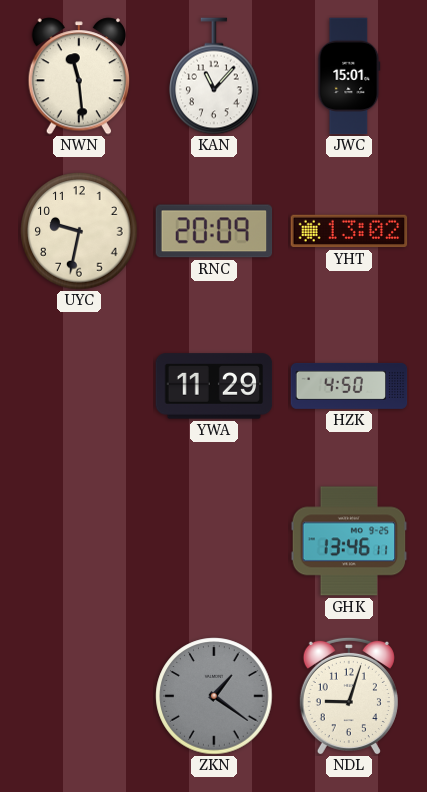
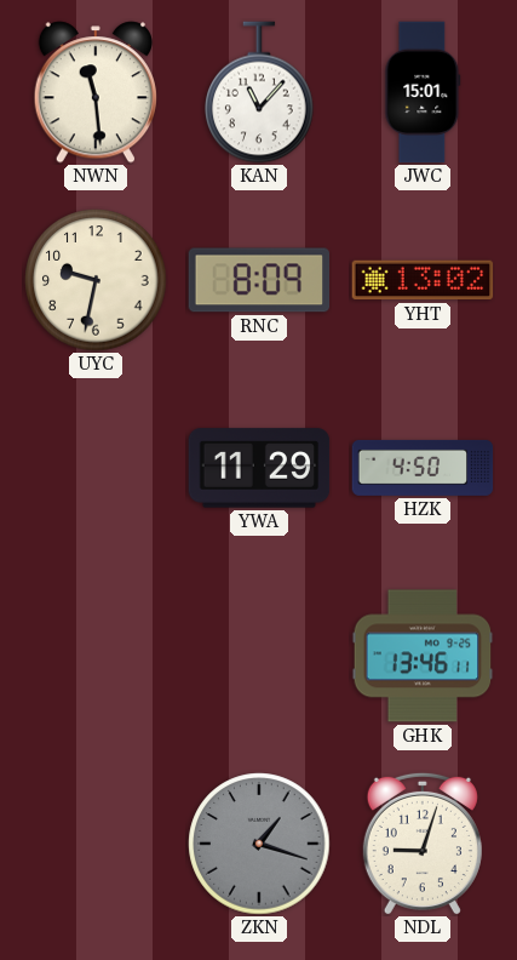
RNC: 20:09 -> 8:09
ZKN: 1:21 -> 1:18
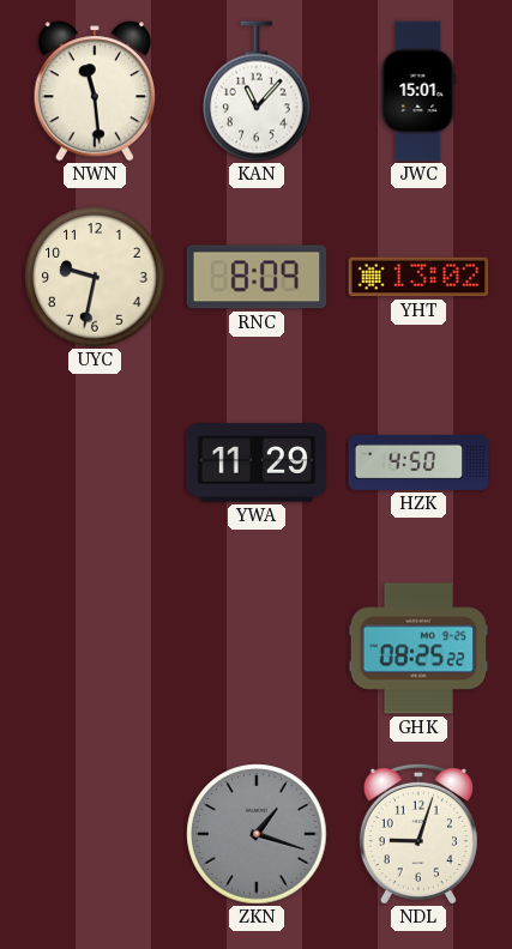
GHK: 13:46 -> 08:25
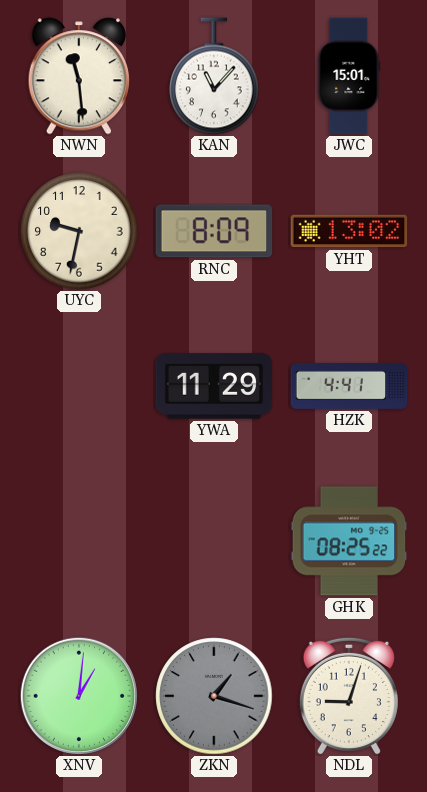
HZK: 4:50 -> 4:41
XNV: none -> 1:01
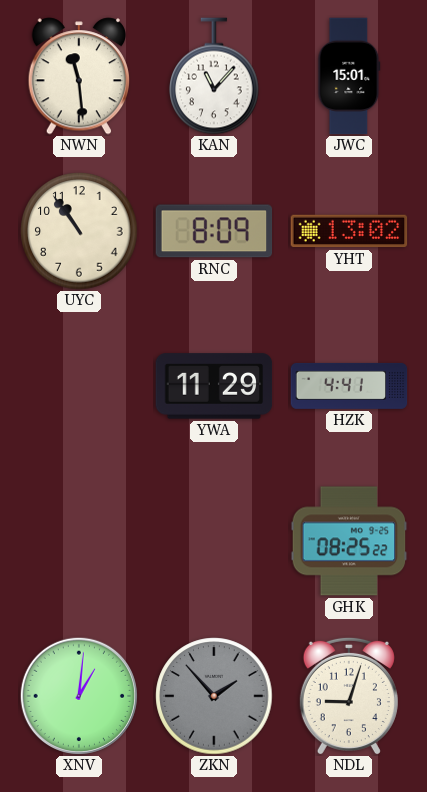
UYC: 9:32 -> 10:54
ZKN: 1:18 -> 1:53
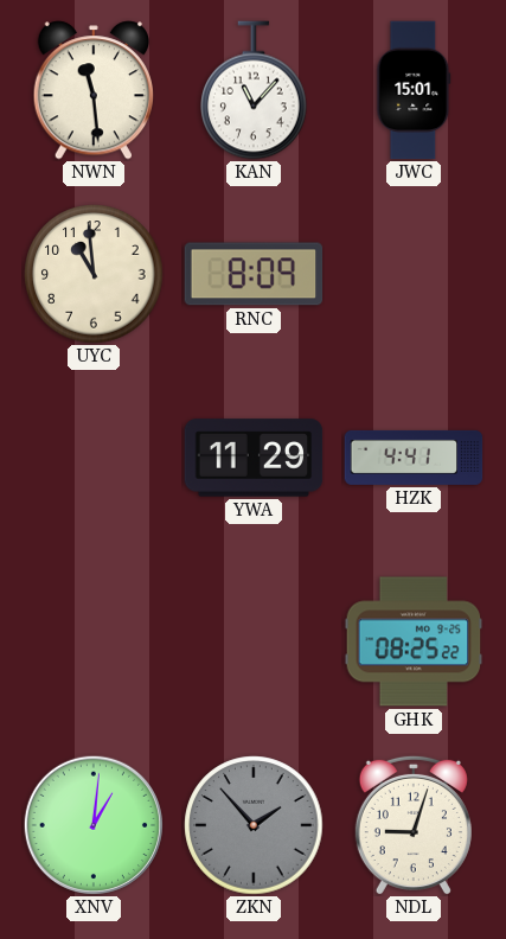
UYC: 10:54 -> 10:59
YHT: 13:02 -> none
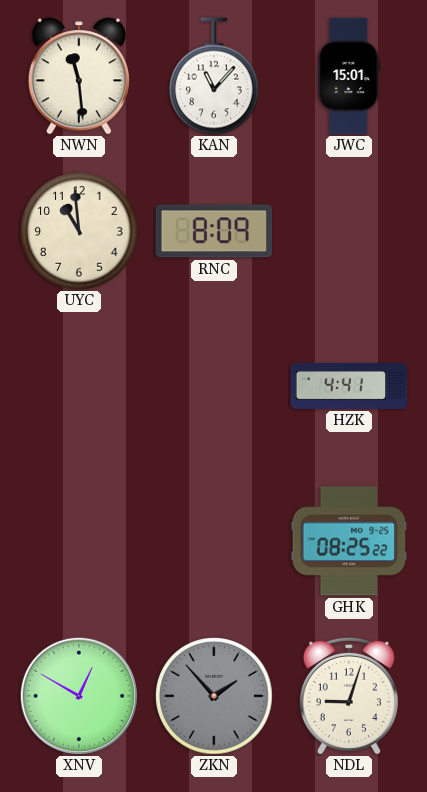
YWA: 11:29 -> none
XNV: 1:01 -> 12:50
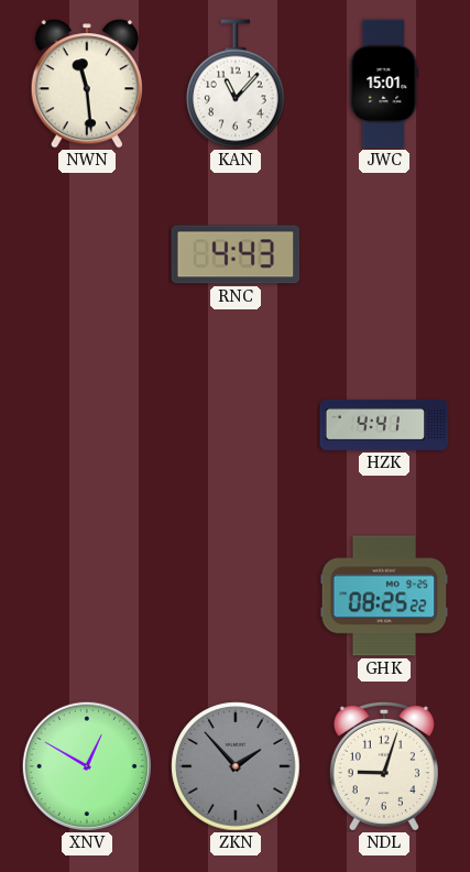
UYC: 10:59 -> none
RNC: 8:09 -> 4:43
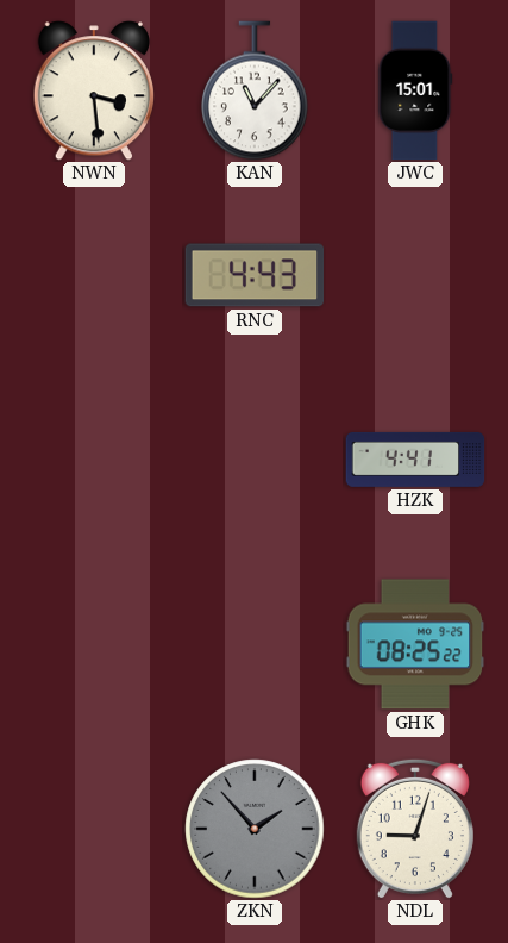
NWN: 11:29 -> 3:29
XNV: 12:50 -> none
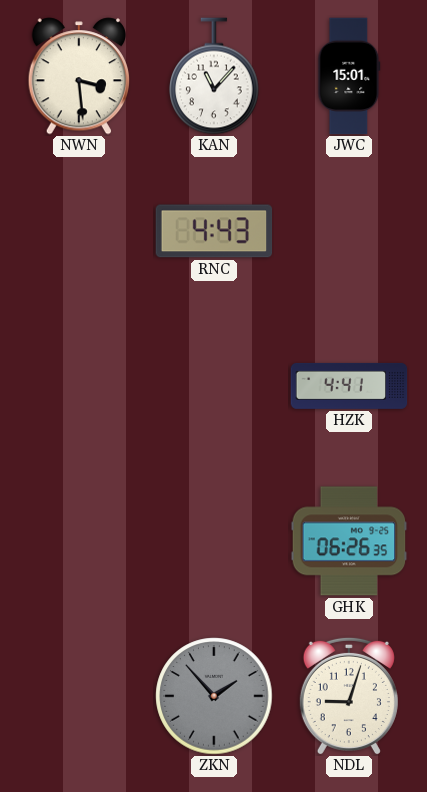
GHK: 08:25 -> 06:26
